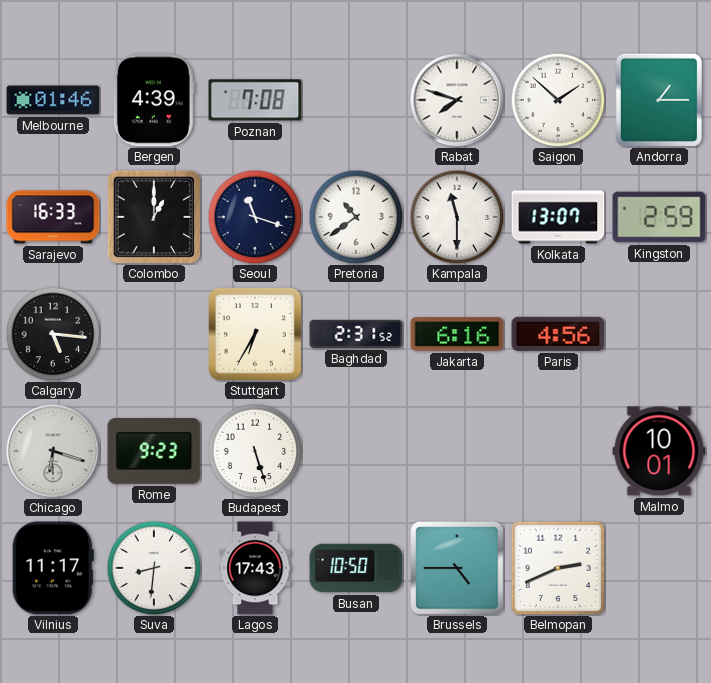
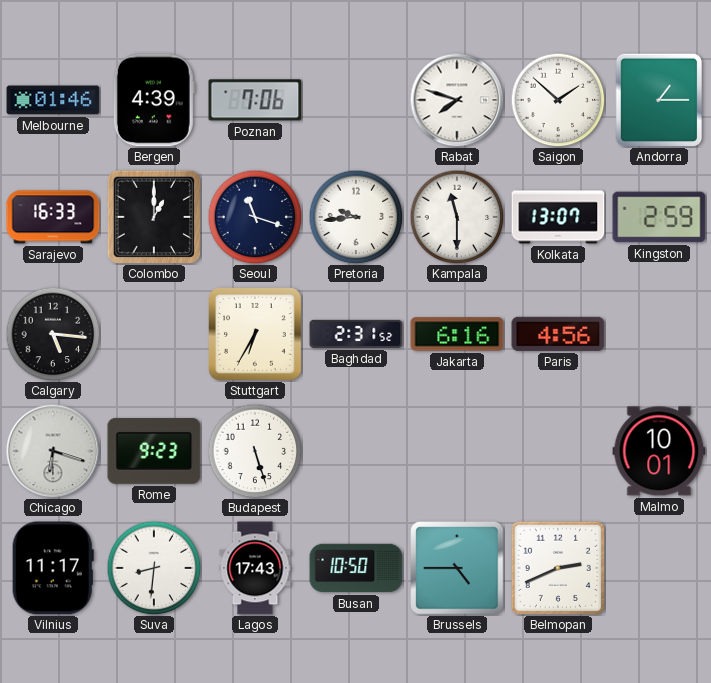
Poznan: 7:08 -> 7:06
Pretoria: 10:39 -> 9:44
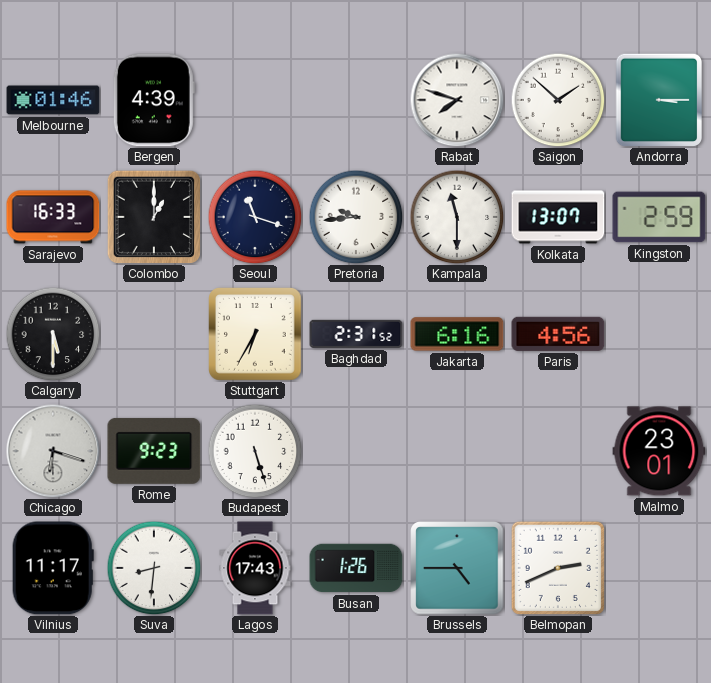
Poznan: 7:06 -> none
Andorra: 1:15 -> 3:15
Calgary: 5:16 -> 5:30
Malmo: 10:01 -> 23:01
Busan: 10:50 -> 1:26
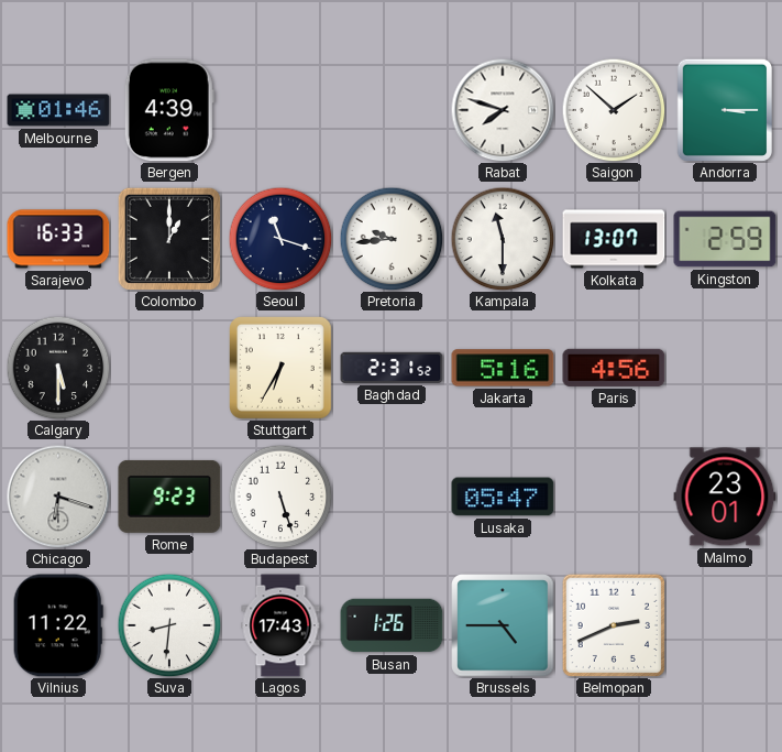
Jakarta: 6:16 -> 5:16
Lusaka: none -> 05:47
Vilnius: 11:17 -> 11:22
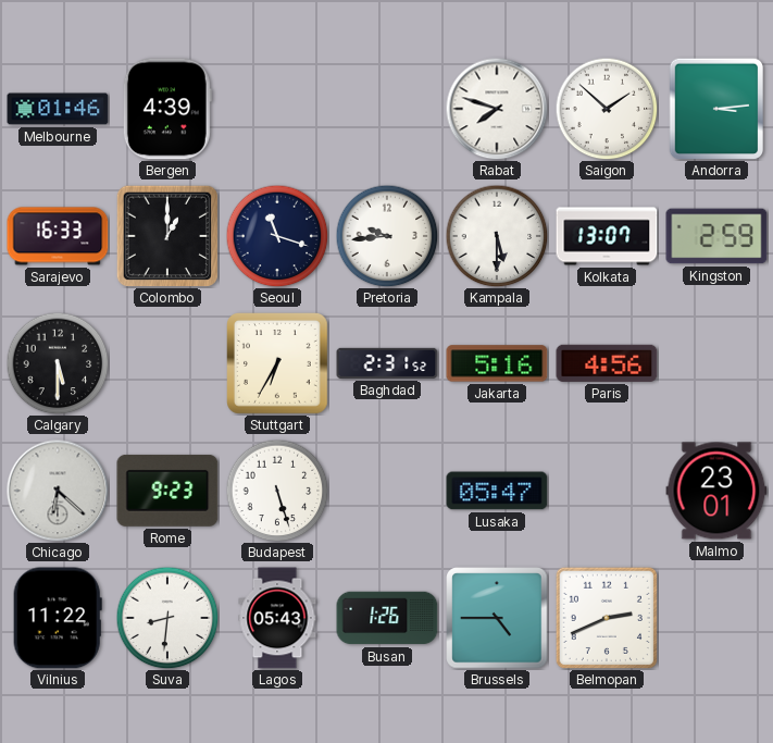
Andorra: 3:15 -> 3:14
Kampala: 11:30 -> 5:30
Chicago: 6:18 -> 6:22
Lagos: 17:43 -> 05:43
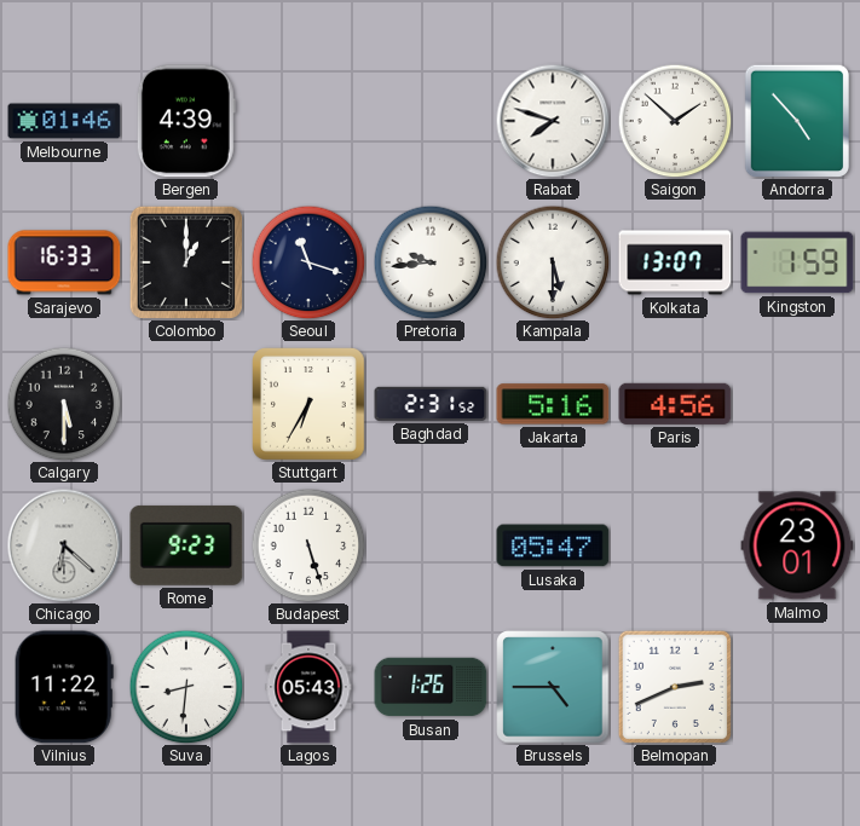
Andorra: 3:14 -> 4:53
Kingston: 2:59 -> 1:59
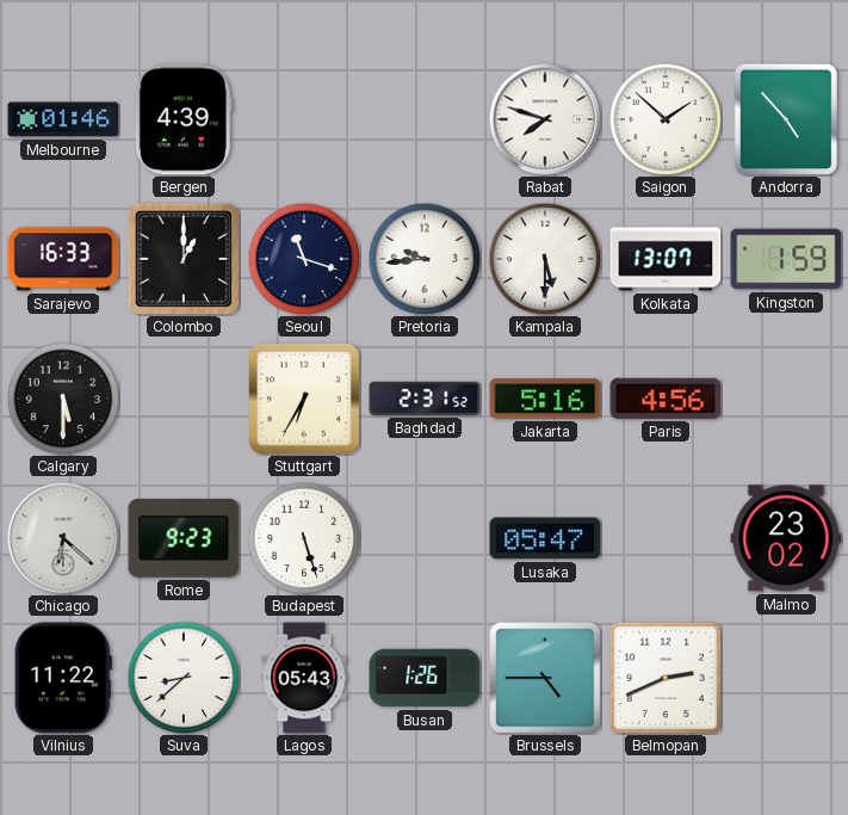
Malmo: 23:01 -> 23:02
Suva: 8:31 -> 8:38
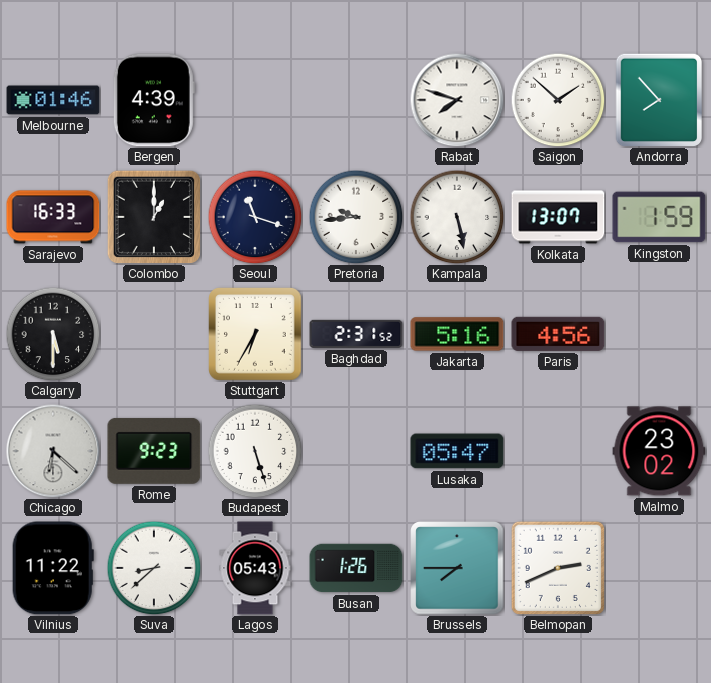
Andorra: 4:53 -> 7:53
Kampala: 5:30 -> 5:28
Brussels: 4:45 -> 7:45
